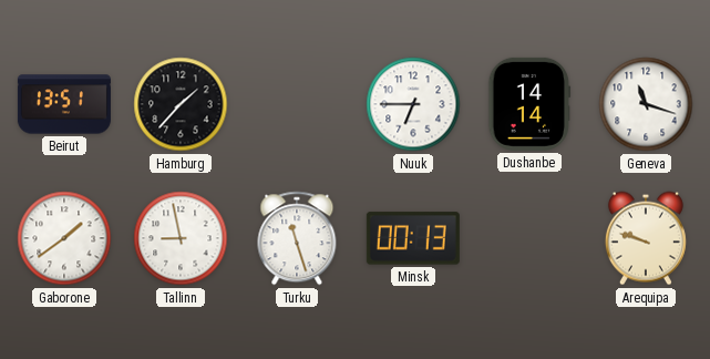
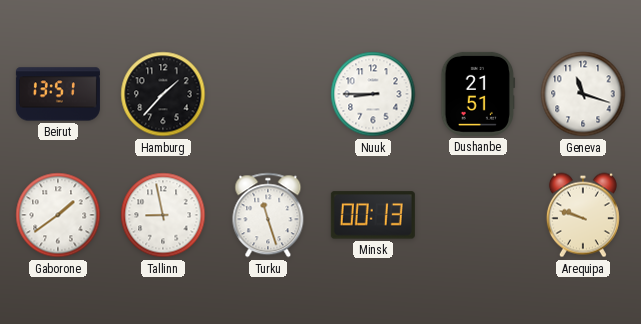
Nuuk: 6:45 -> 8:45
Dushanbe: 14:14 -> 21:51
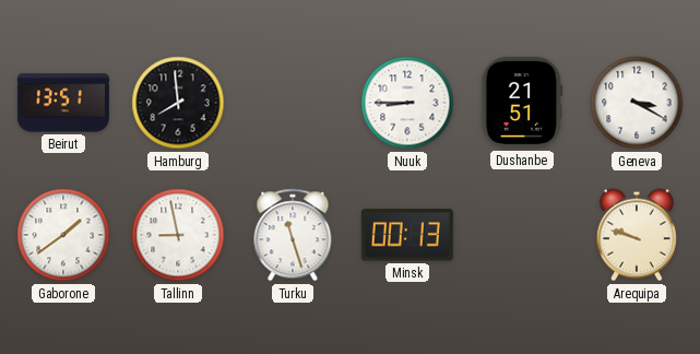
Hamburg: 1:37 -> 7:59
Geneva: 11:18 -> 3:20
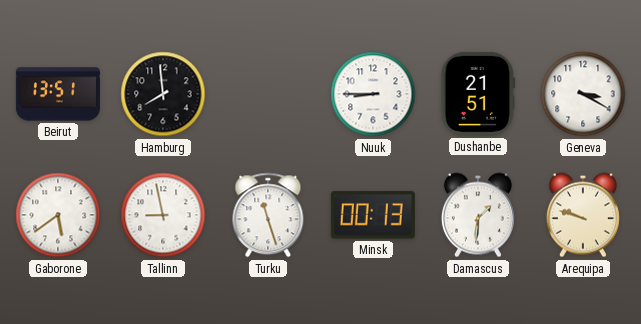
Gaborone: 1:39 -> 5:39
Damascus: none -> 1:31
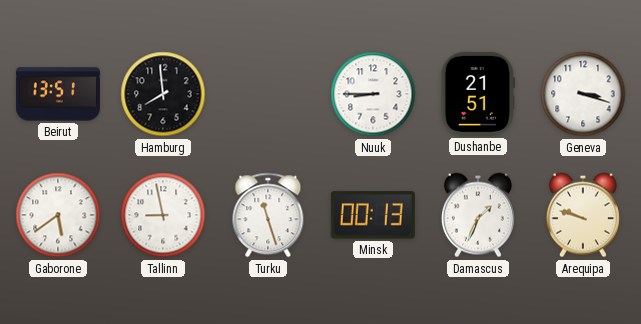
Geneva: 3:20 -> 3:18
Damascus: 1:31 -> 1:34
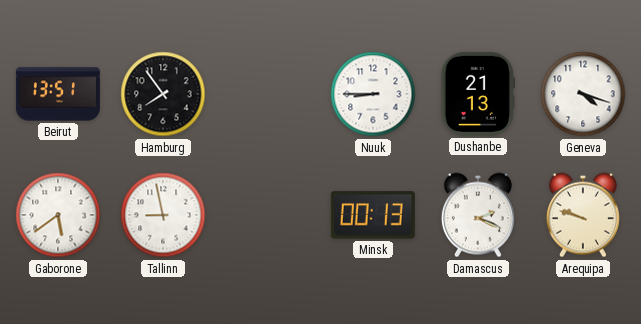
Hamburg: 7:59 -> 7:54
Dushanbe: 21:51 -> 21:13
Geneva: 3:18 -> 4:18
Turku: 11:27 -> none
Damascus: 1:34 -> 2:19
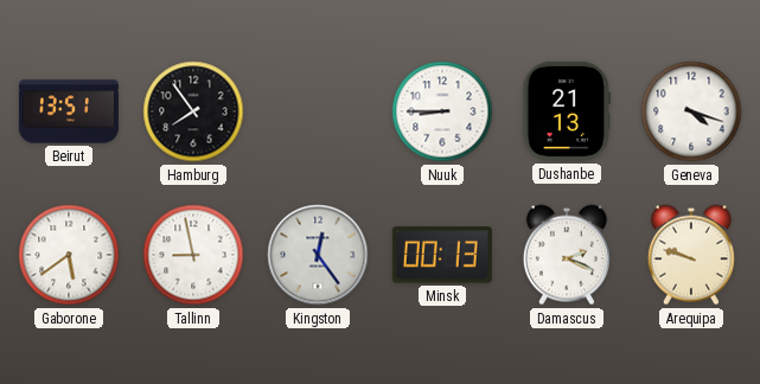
Kingston: none -> 12:24
